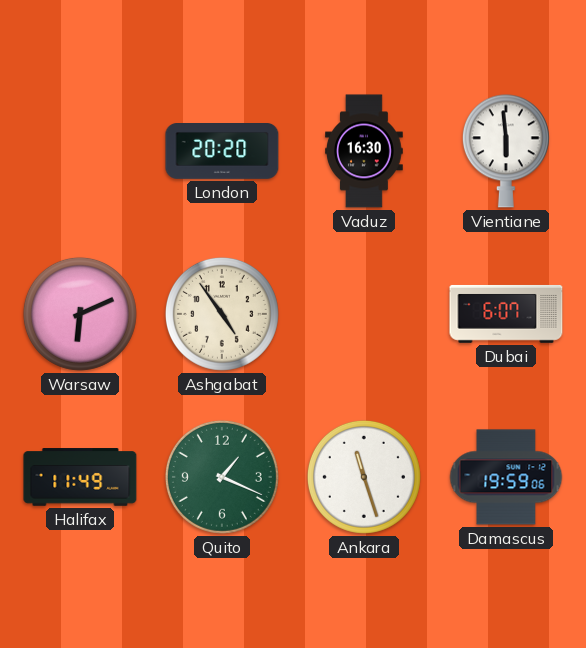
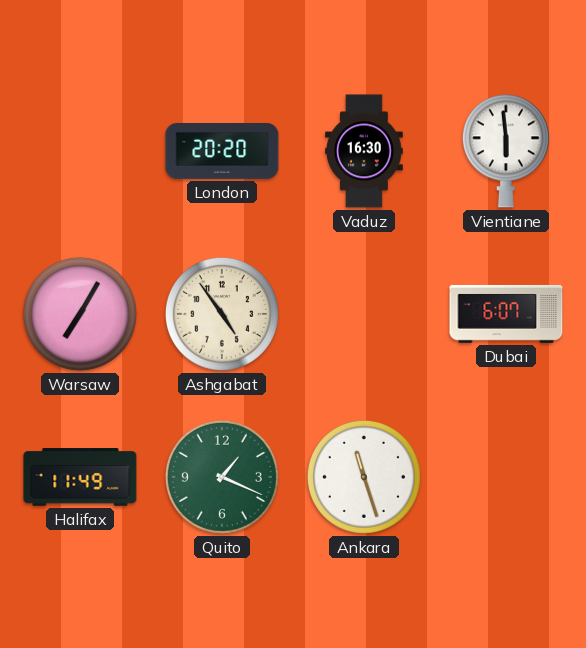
Warsaw: 6:11 -> 7:05
Damascus: 19:59 -> none
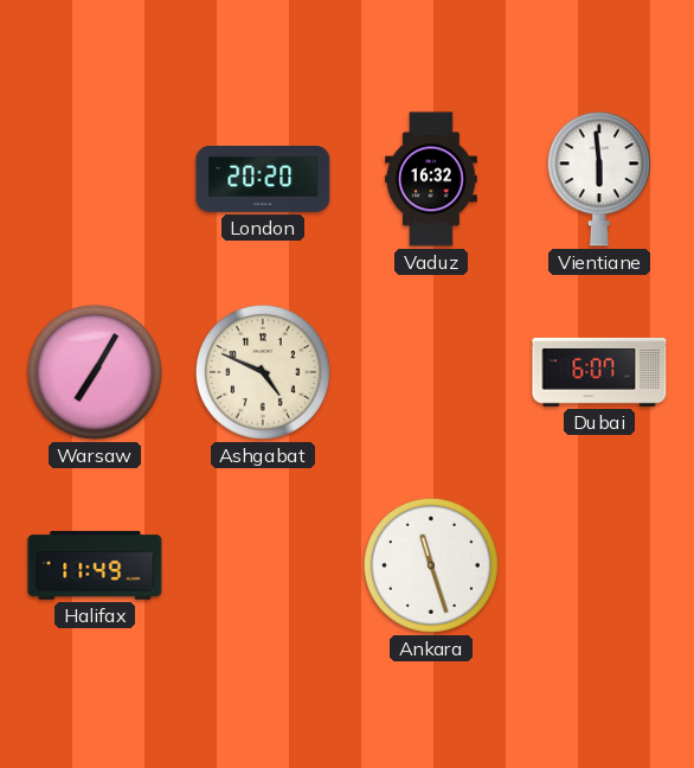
Vaduz: 16:30 -> 16:32
Ashgabat: 4:54 -> 4:49
Quito: 1:19 -> none
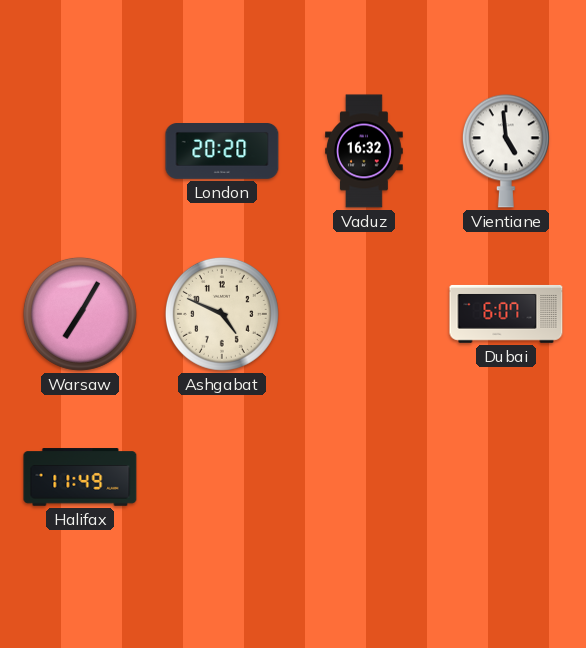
Vientiane: 5:59 -> 4:59
Ankara: 11:27 -> none
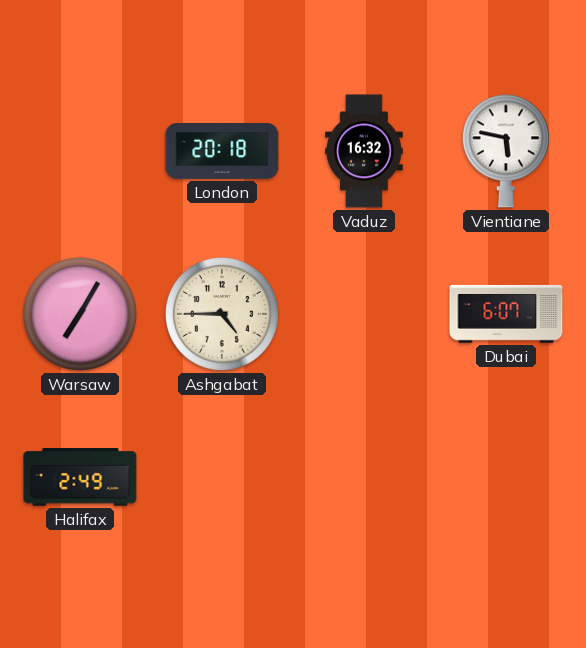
London: 20:20 -> 20:18
Vientiane: 4:59 -> 5:47
Ashgabat: 4:49 -> 4:45
Halifax: 11:49 -> 2:49
